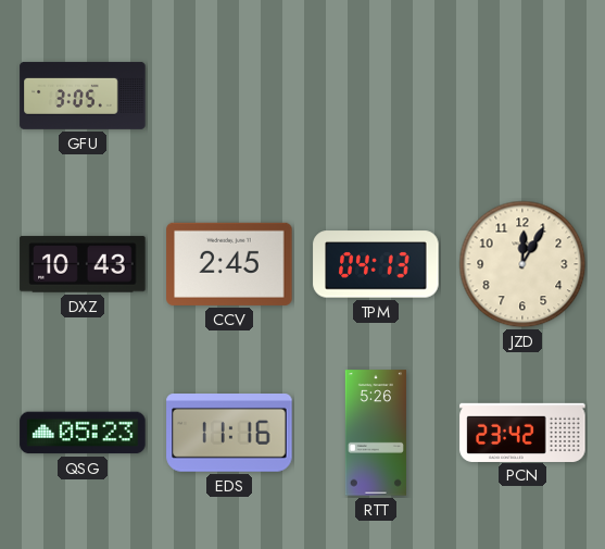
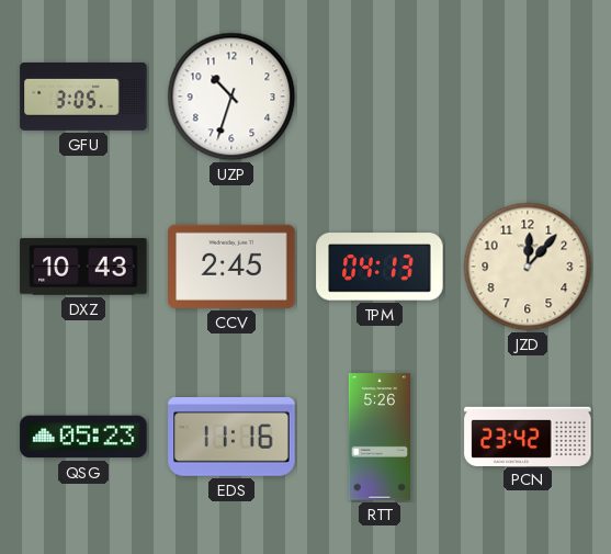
UZP: none -> 10:33
JZD: 12:05 -> 12:07
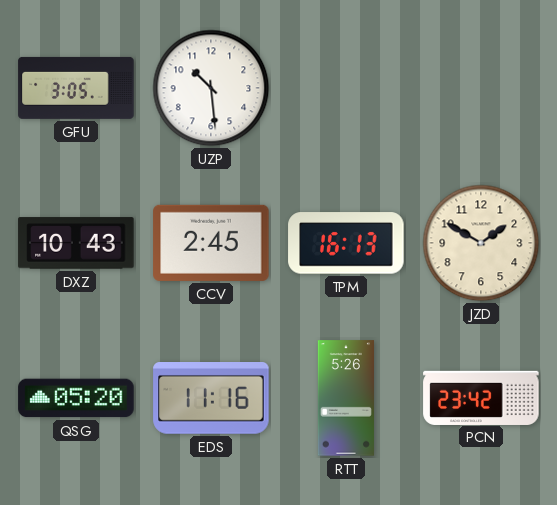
UZP: 10:33 -> 10:29
TPM: 04:13 -> 16:13
JZD: 12:07 -> 1:50
QSG: 05:23 -> 05:20
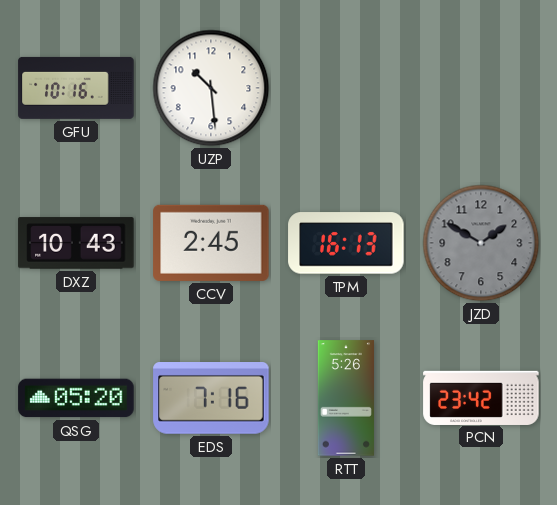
GFU: 3:05 -> 10:16
JZD dial: cream -> grey
EDS: 11:16 -> 7:16
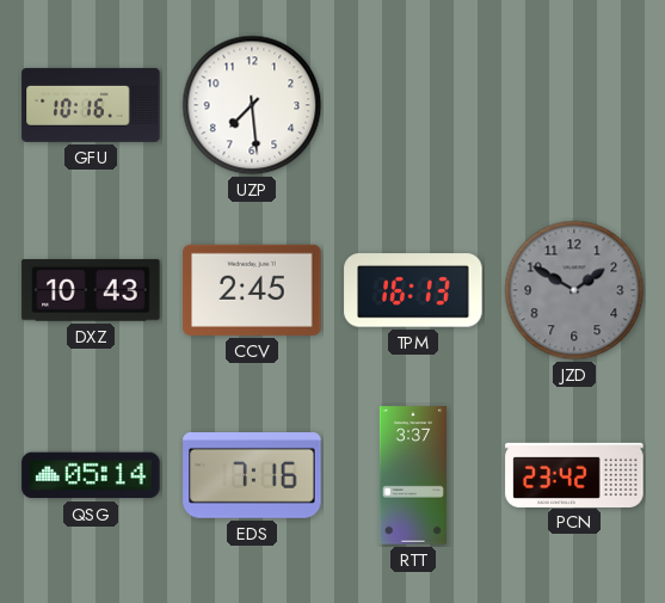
UZP: 10:29 -> 7:29
QSG: 05:20 -> 05:14
RTT: 5:26 -> 3:37
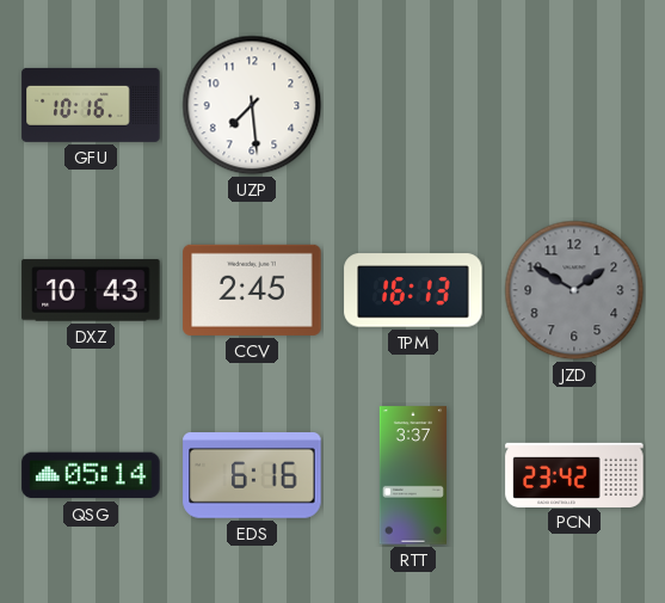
EDS: 7:16 -> 6:16
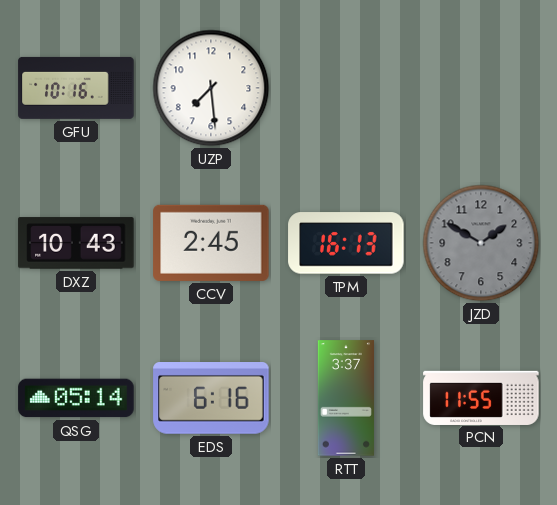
PCN: 23:42 -> 11:55
